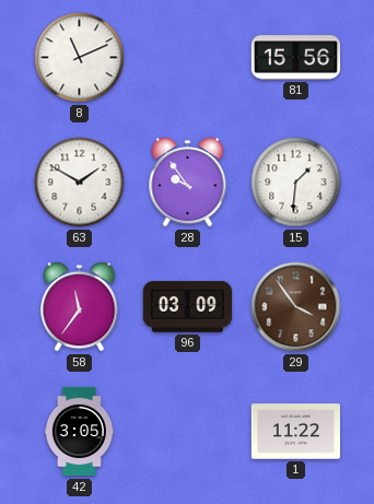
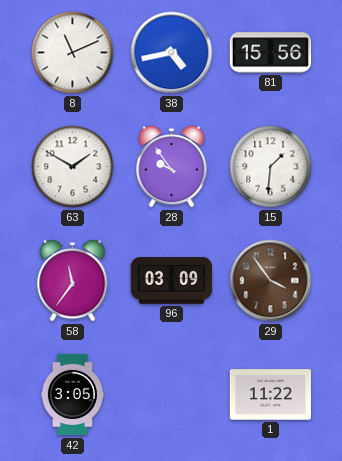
38: none -> 4:43
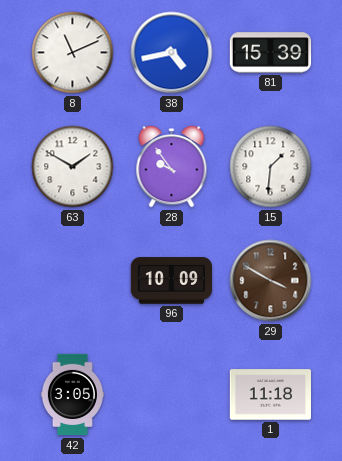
81: 15:56 -> 15:39
58: 11:36 -> none
96: 03:09 -> 10:09
29: 3:54 -> 3:50
1: 11:22 -> 11:18
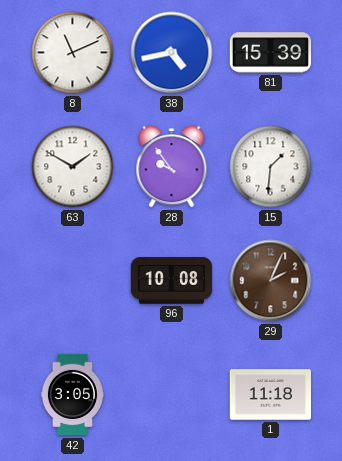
96: 10:09 -> 10:08
29: 3:50 -> 2:04
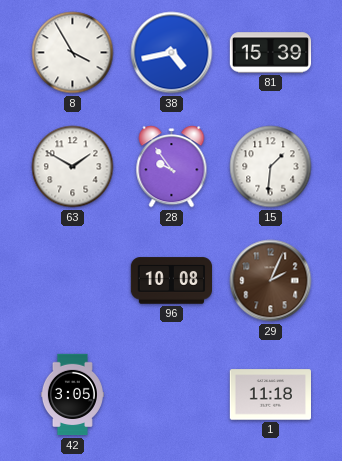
8: 11:11 -> 3:55
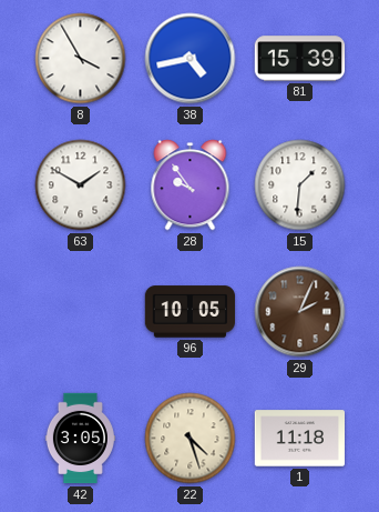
96: 10:08 -> 10:05
22: none -> 4:27
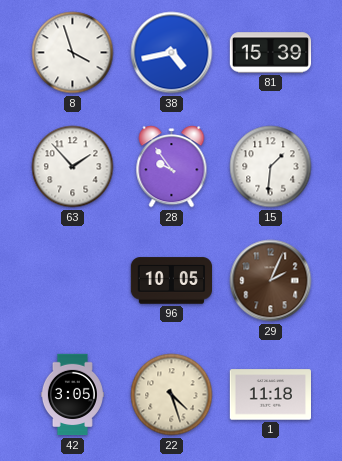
8: 3:55 -> 3:57
63: 1:50 -> 1:53
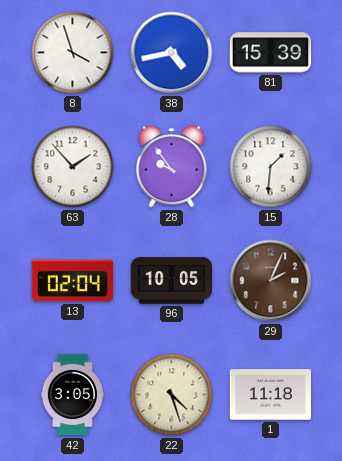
13: none -> 02:04
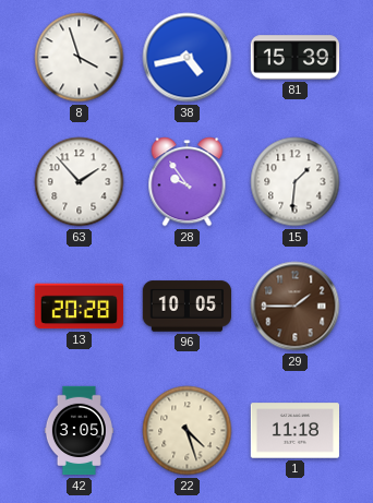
13: 02:04 -> 20:28
29: 2:04 -> 1:45
